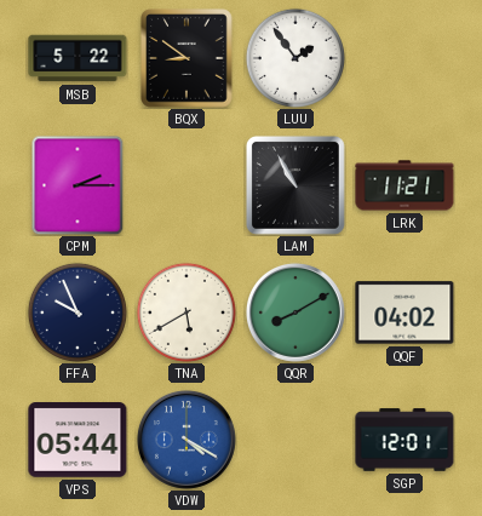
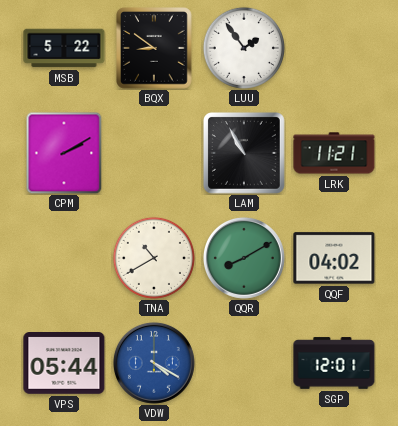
CPM: 2:15 -> 2:10
FFA: 9:56 -> none
TNA: 5:40 -> 10:40
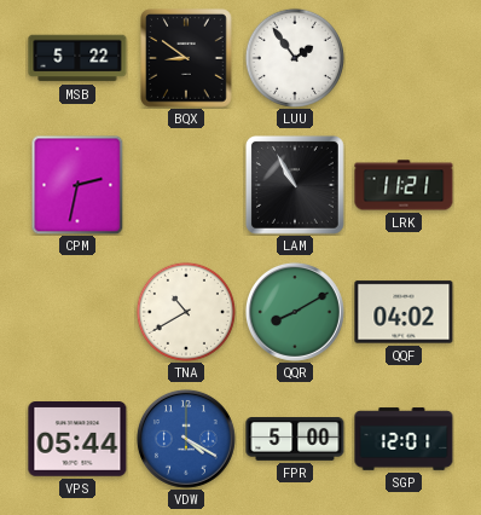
CPM: 2:10 -> 2:32
FPR: none -> 5:00
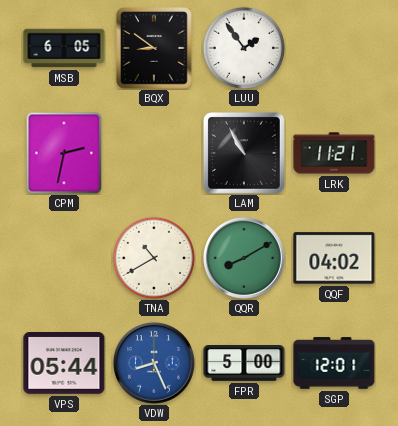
MSB: 5:22 -> 6:05
VDW: 4:20 -> 8:26
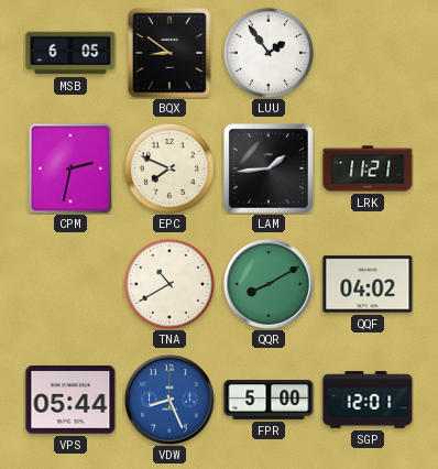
EPC: none -> 7:49
LAM: 10:55 -> 1:44
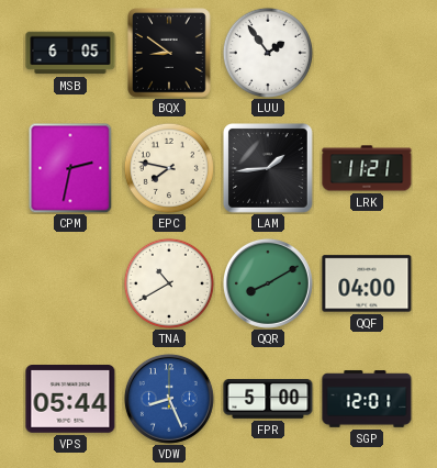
EPC: 7:49 -> 7:47
QQF: 04:02 -> 04:00
